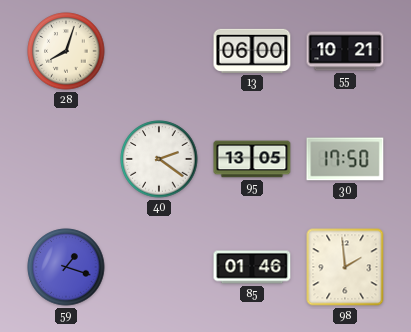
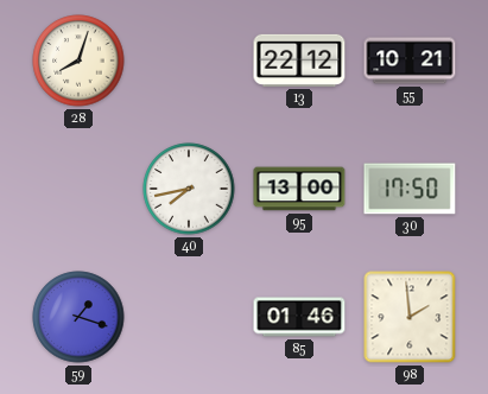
13: 06:00 -> 22:12
40: 2:21 -> 7:43
95: 13:05 -> 13:00
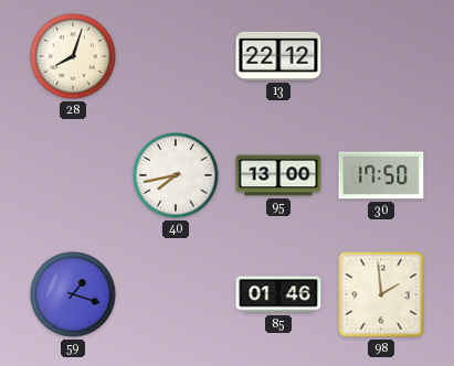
55: 10:21 -> none
